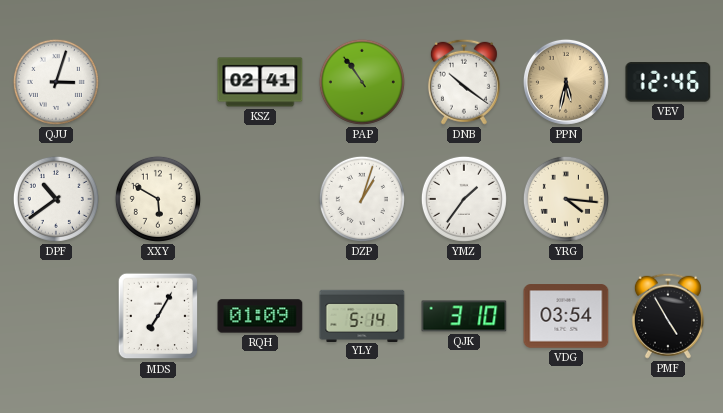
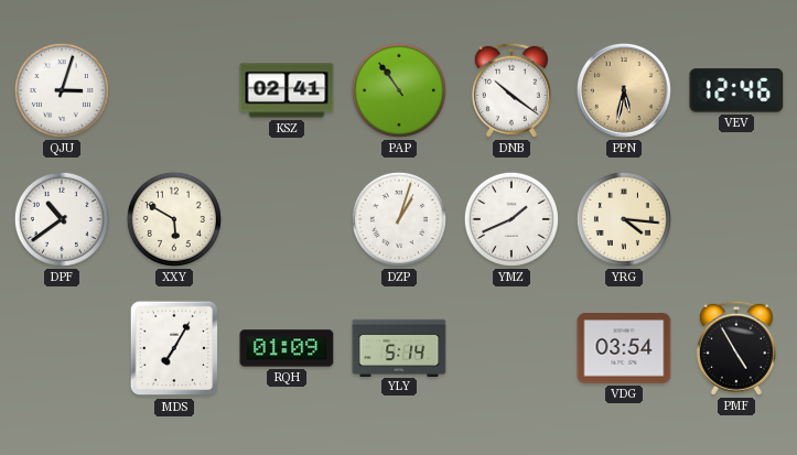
YMZ: 1:36 -> 1:41
QJK: 3:10 -> none
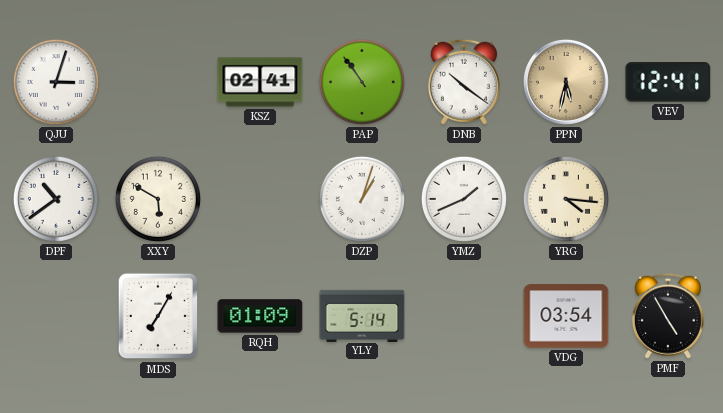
VEV: 12:46 -> 12:41
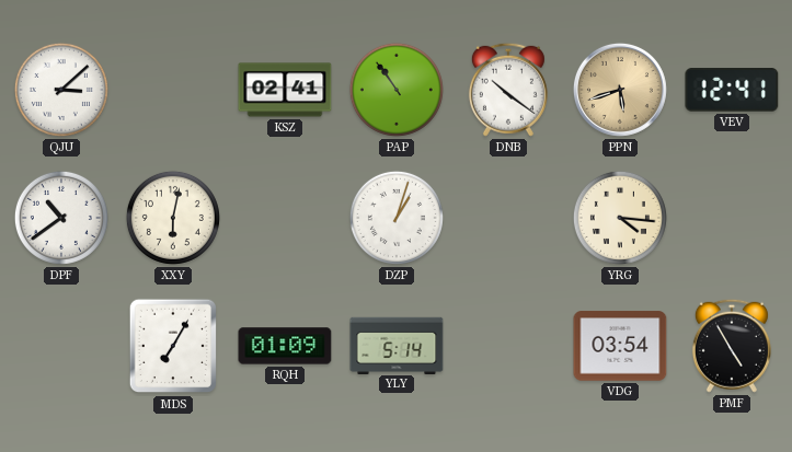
QJU: 3:03 -> 3:08
PPN: 5:32 -> 5:42
XXY: 5:50 -> 6:02
YMZ: 1:41 -> none
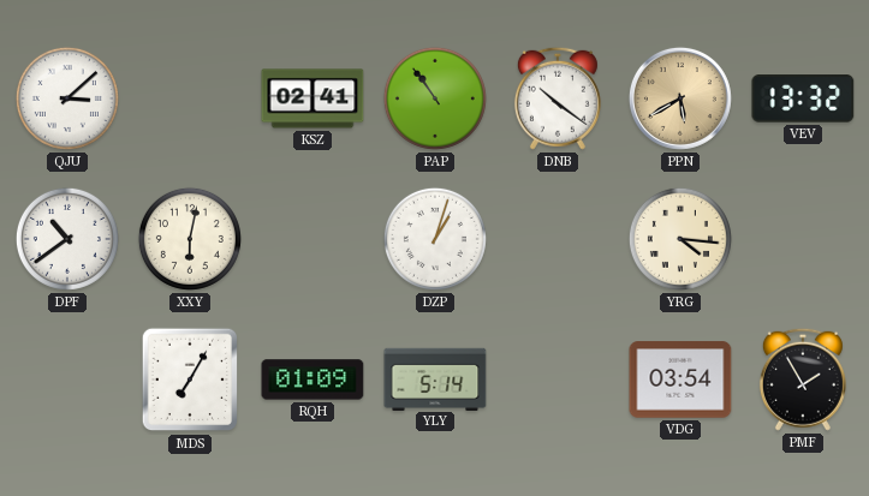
PPN: 5:42 -> 5:40
VEV: 12:41 -> 13:32
PMF: 4:55 -> 1:55
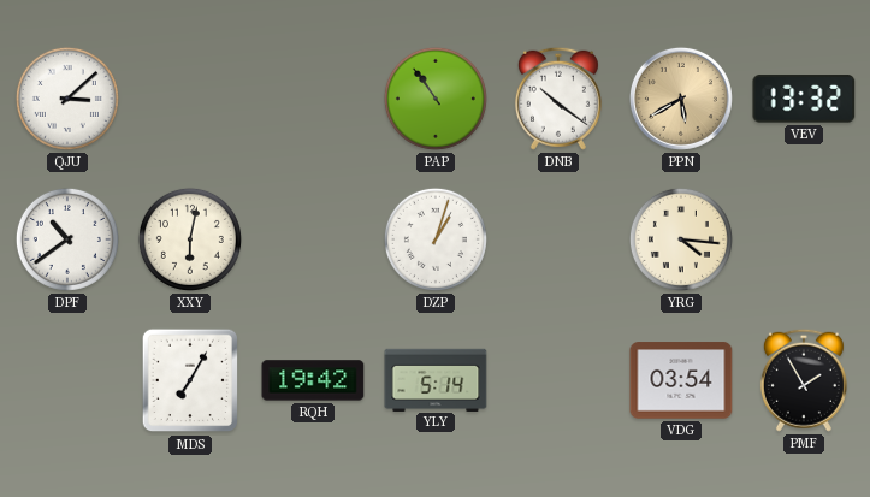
KSZ: 02:41 -> none
RQH: 01:09 -> 19:42
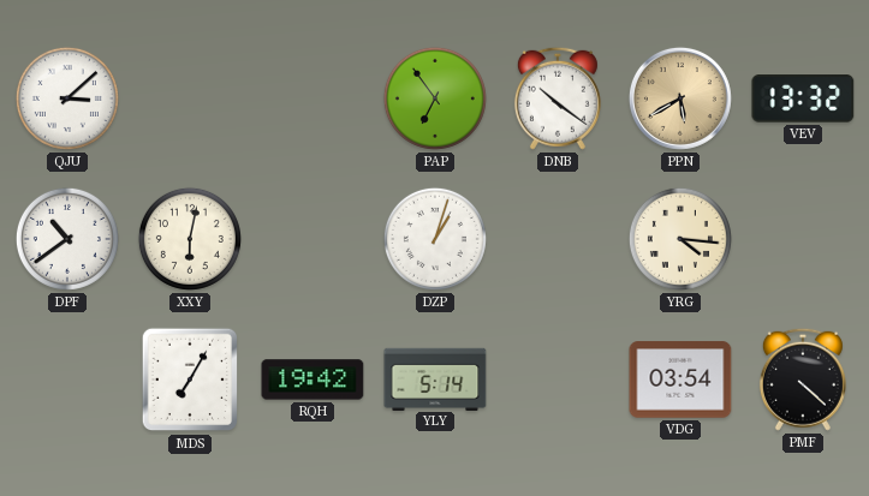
PAP: 10:54 -> 6:54
PMF: 1:55 -> 4:22
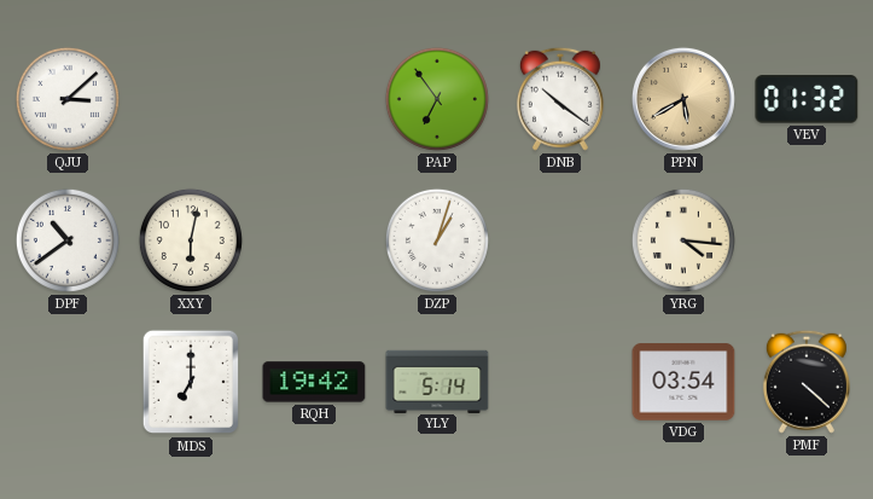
VEV: 13:32 -> 01:32
MDS: 7:05 -> 7:00
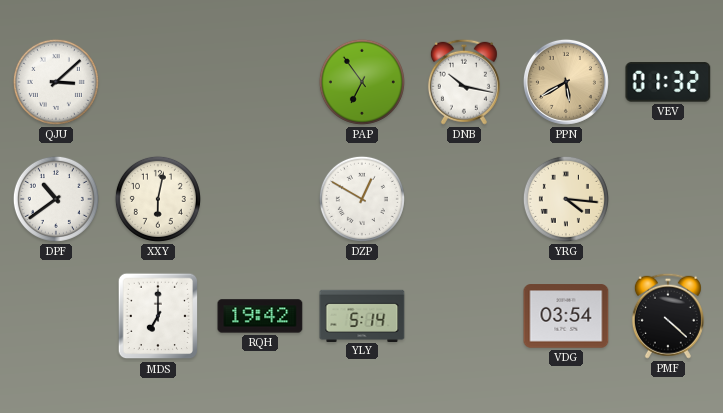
DNB: 10:21 -> 10:17
DZP: 1:03 -> 12:50
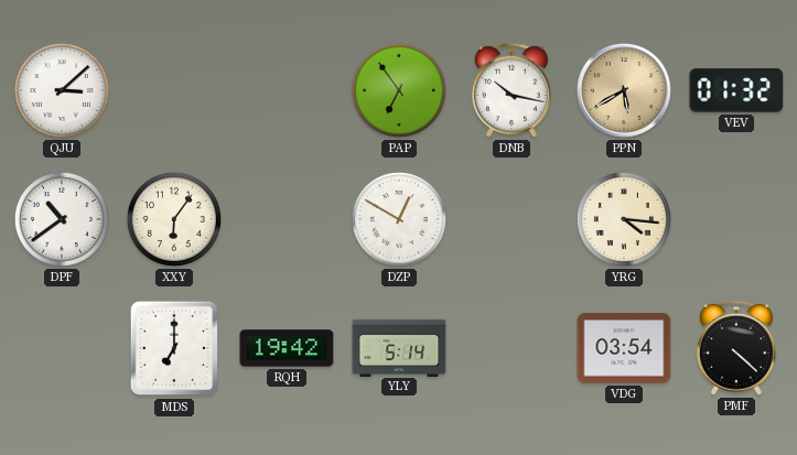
XXY: 6:02 -> 6:06
